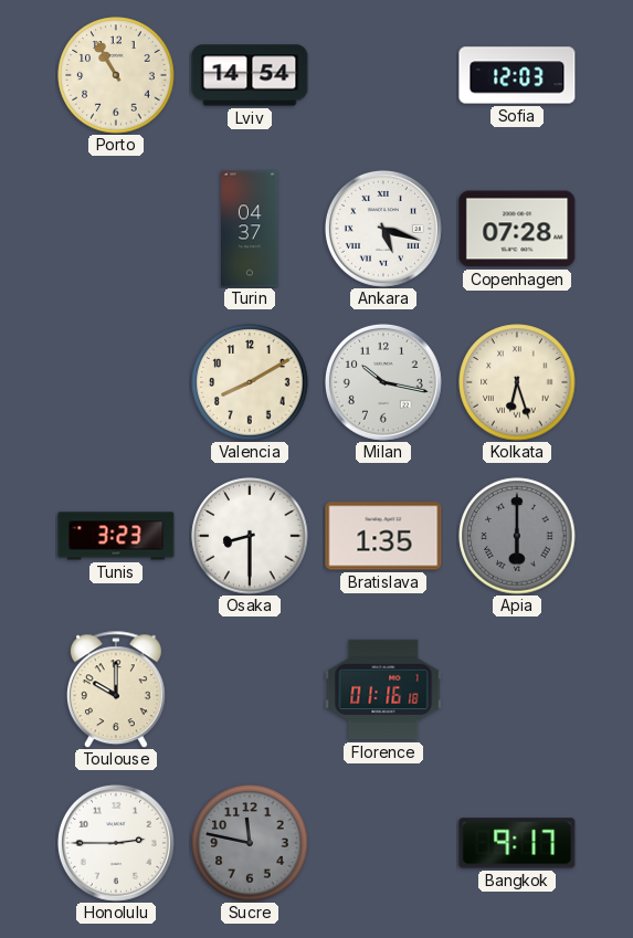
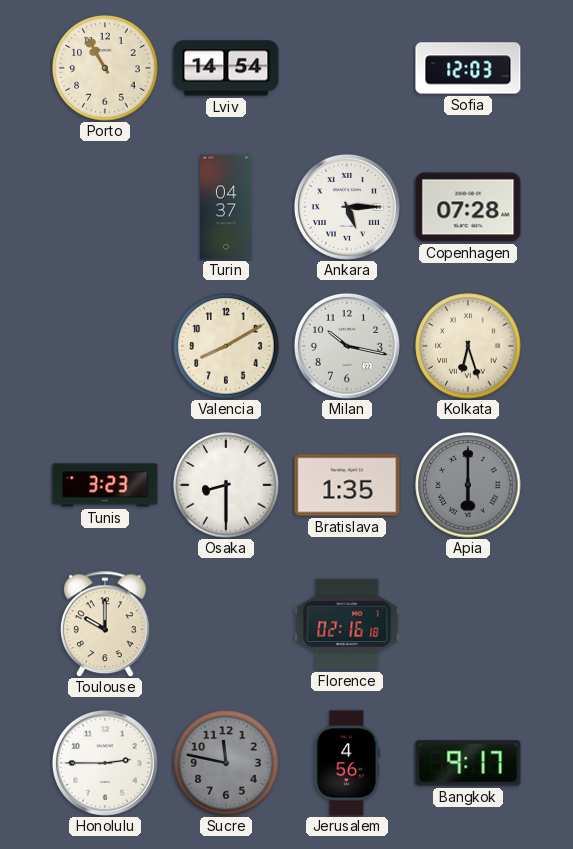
Ankara: 5:18 -> 5:15
Florence: 01:16 -> 02:16
Jerusalem: none -> 4:56
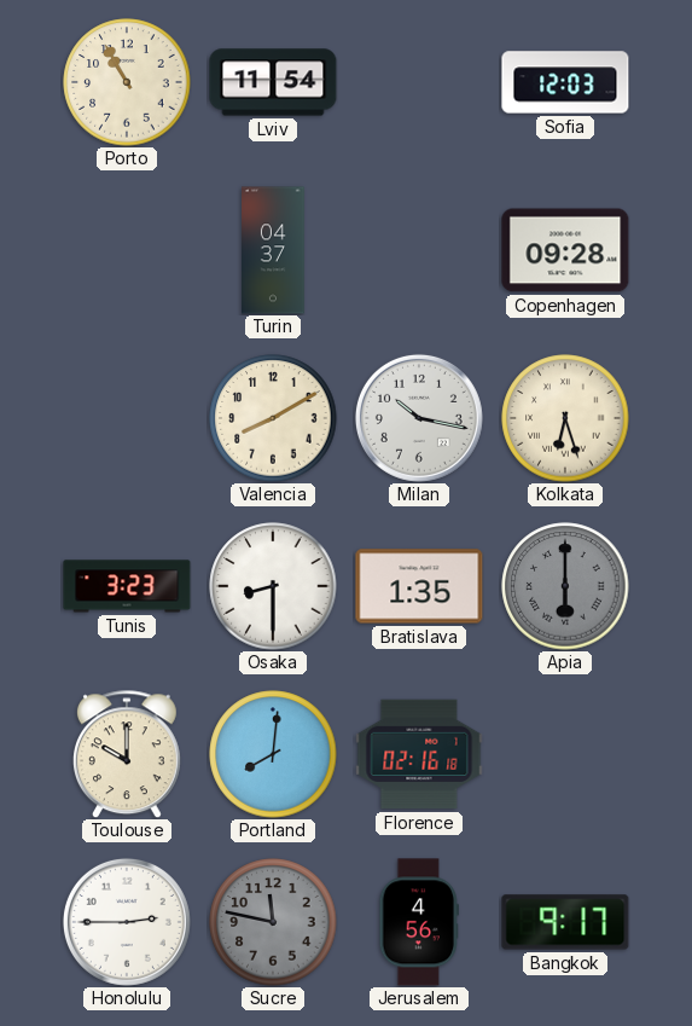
Lviv: 14:54 -> 11:54
Ankara: 5:15 -> none
Copenhagen: 07:28 -> 09:28
Portland: none -> 8:01
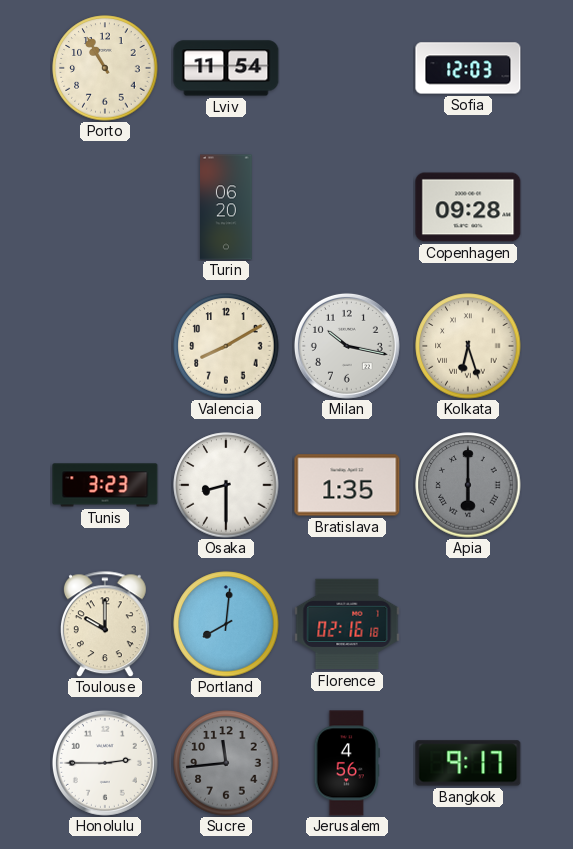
Turin: 04:37 -> 06:20
Sucre: 11:47 -> 11:44
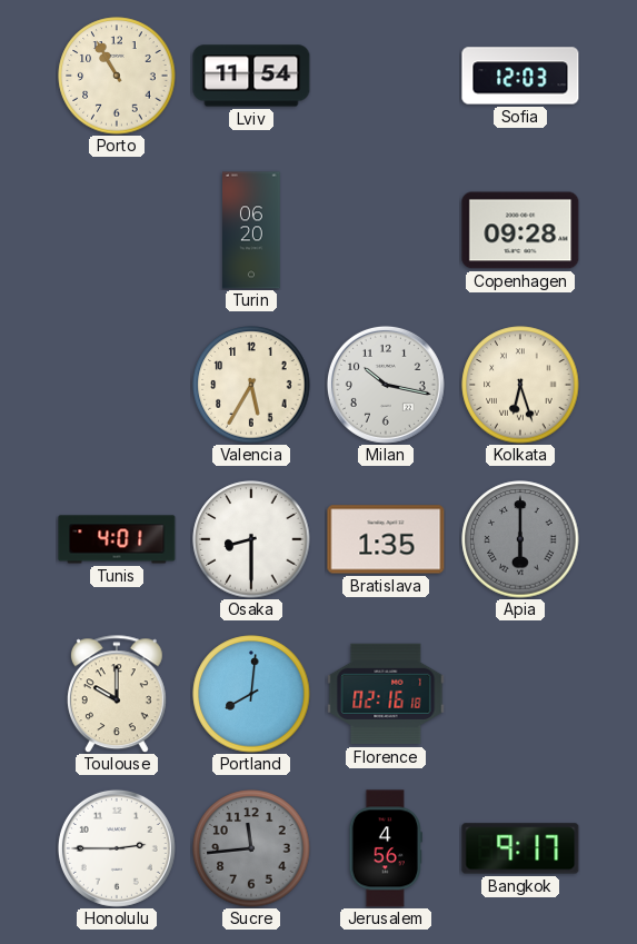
Valencia: 8:10 -> 5:35
Tunis: 3:23 -> 4:01
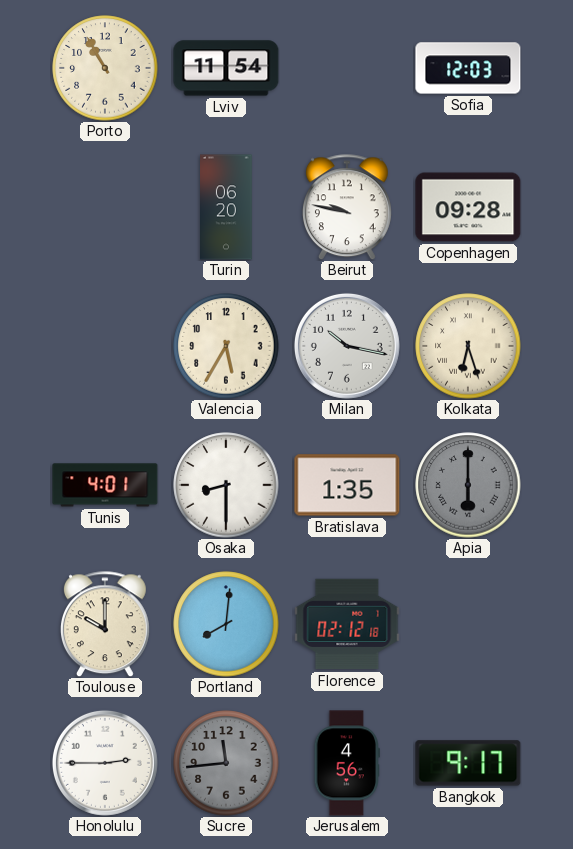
Beirut: none -> 9:47
Florence: 02:16 -> 02:12
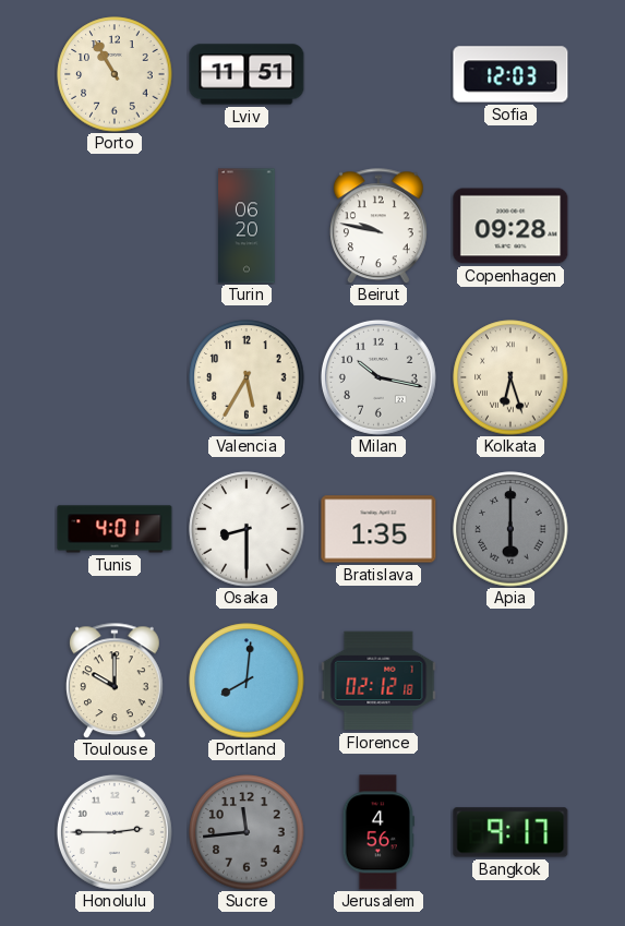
Lviv: 11:54 -> 11:51
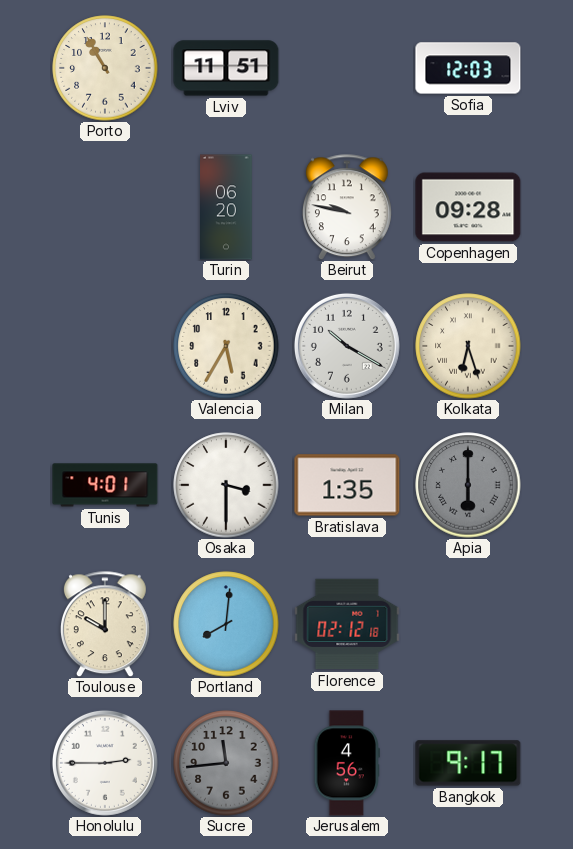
Milan: 10:17 -> 10:20
Osaka: 8:30 -> 3:30
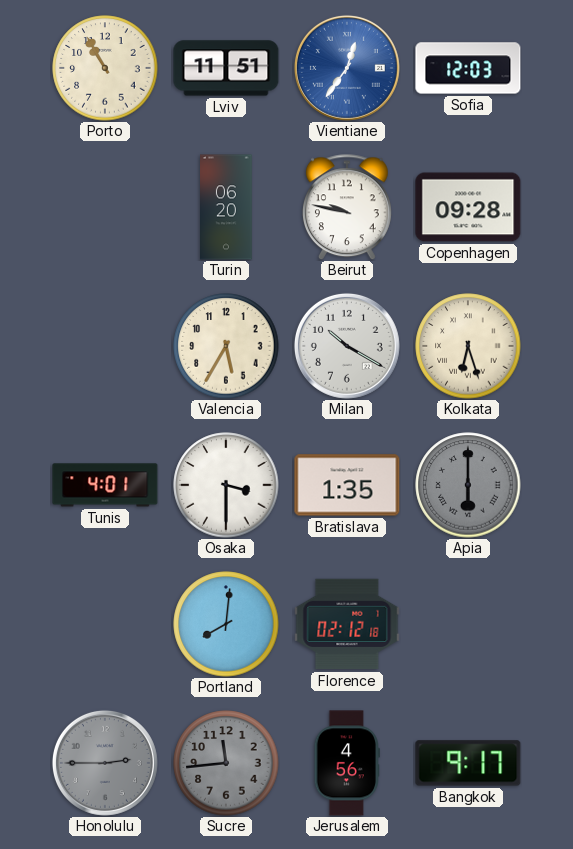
Vientiane: none -> 12:36
Toulouse: 10:00 -> none
Honolulu dial: white -> grey
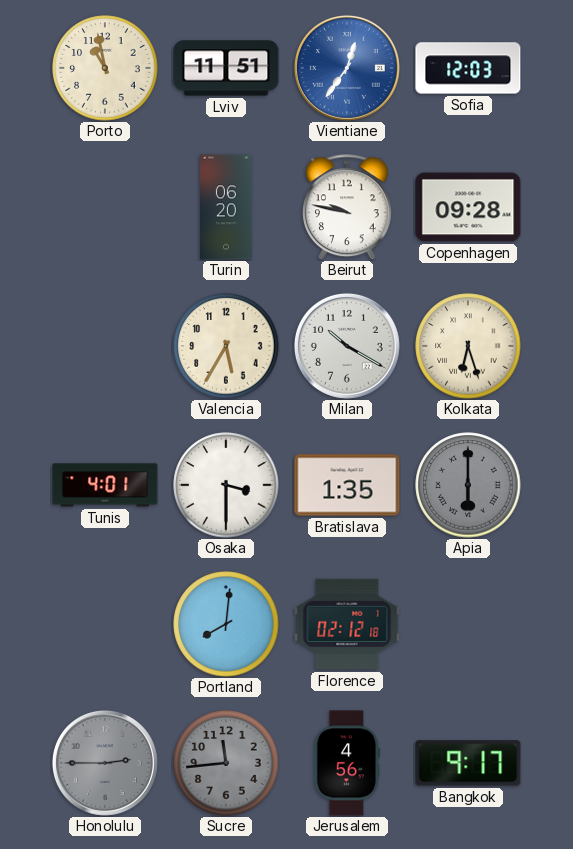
Porto: 10:55 -> 10:58
